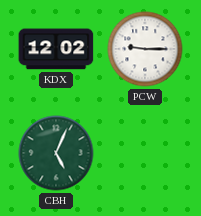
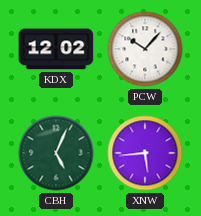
PCW: 9:15 -> 10:07
XNW: none -> 5:44
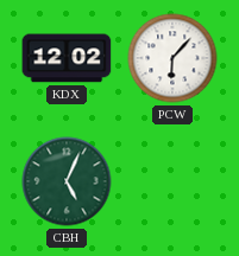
PCW: 10:07 -> 6:07
XNW: 5:44 -> none
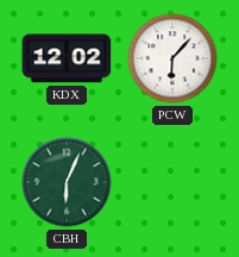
CBH: 5:04 -> 6:04
